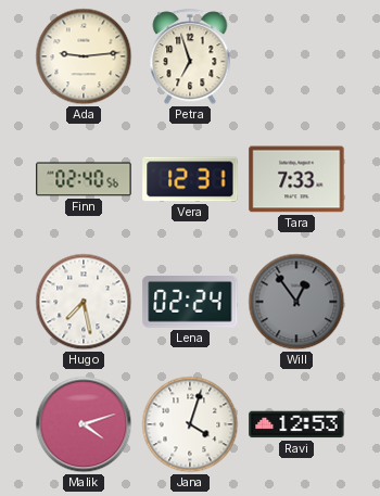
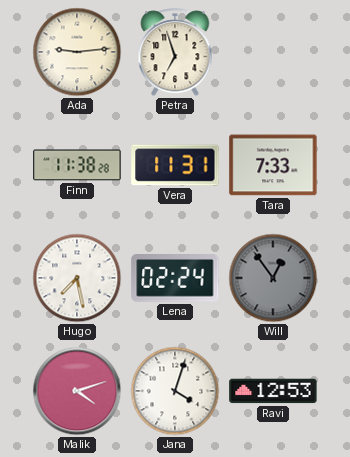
Finn: 02:40 -> 11:38
Vera: 12:31 -> 11:31
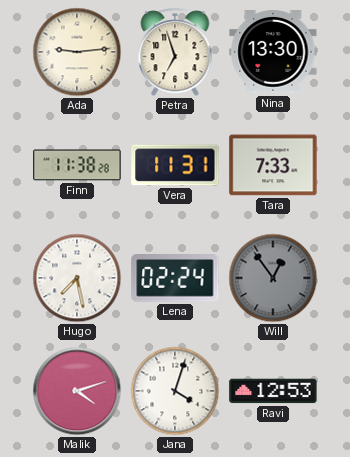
Nina: none -> 13:30
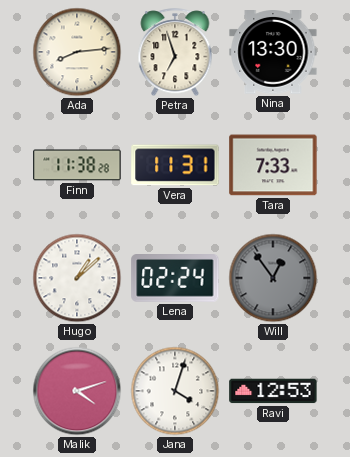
Ada: 9:14 -> 8:14
Hugo: 7:28 -> 1:08
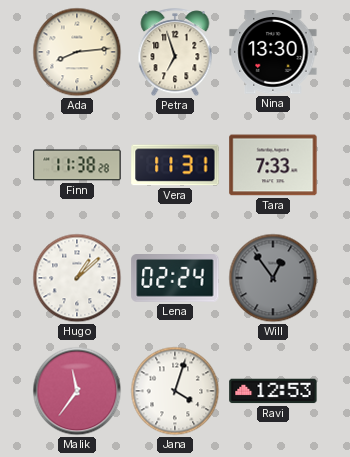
Malik: 4:12 -> 11:36
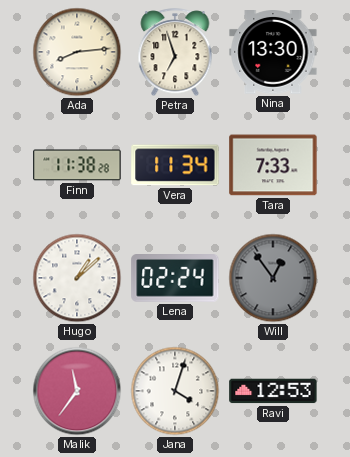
Vera: 11:31 -> 11:34
